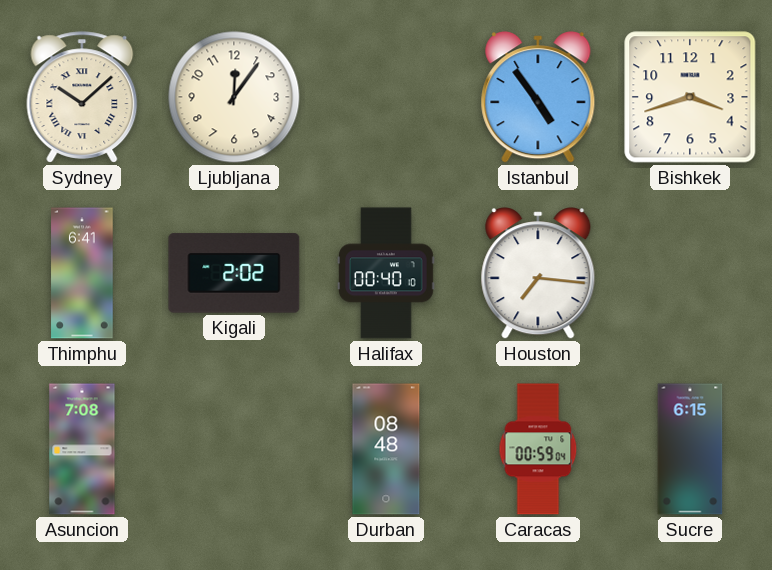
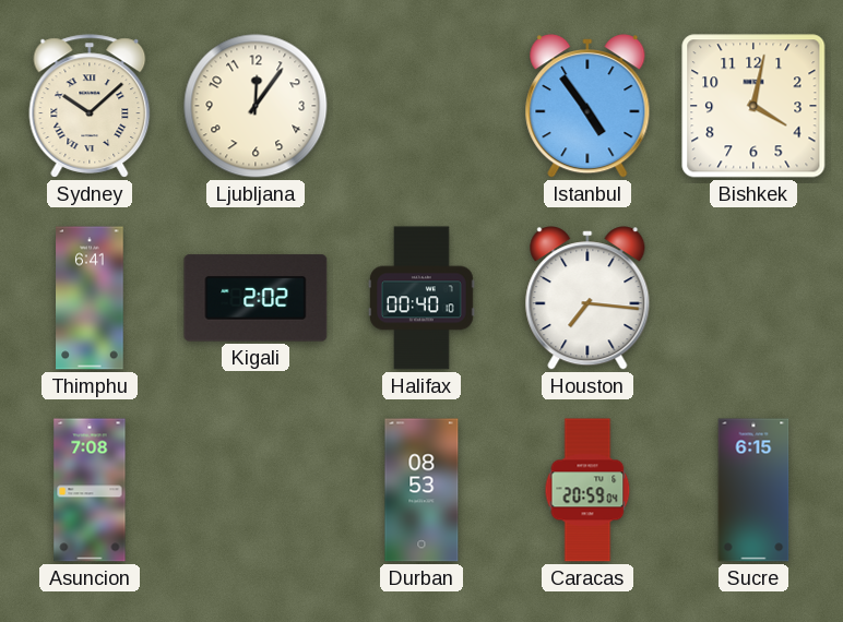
Bishkek: 3:42 -> 4:02
Durban: 08:48 -> 08:53
Caracas: 00:59 -> 20:59
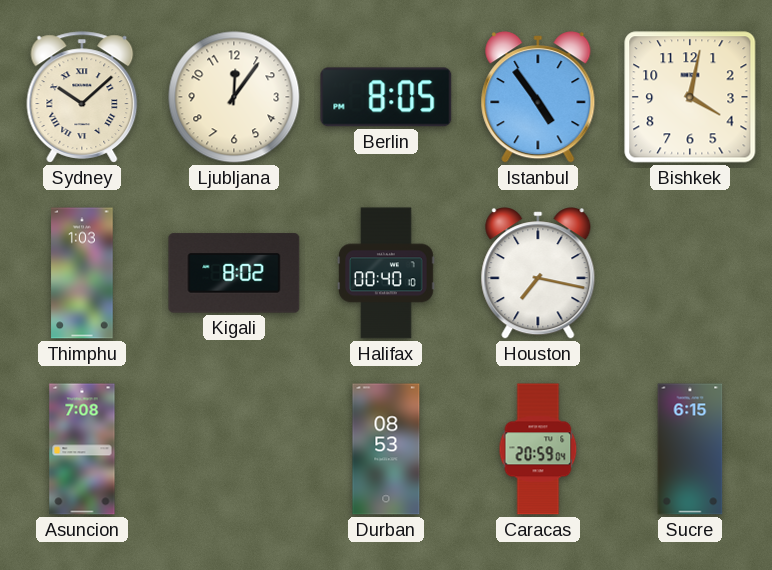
Berlin: none -> 8:05
Thimphu: 6:41 -> 1:03
Kigali: 2:02 -> 8:02
Houston: 7:16 -> 7:17
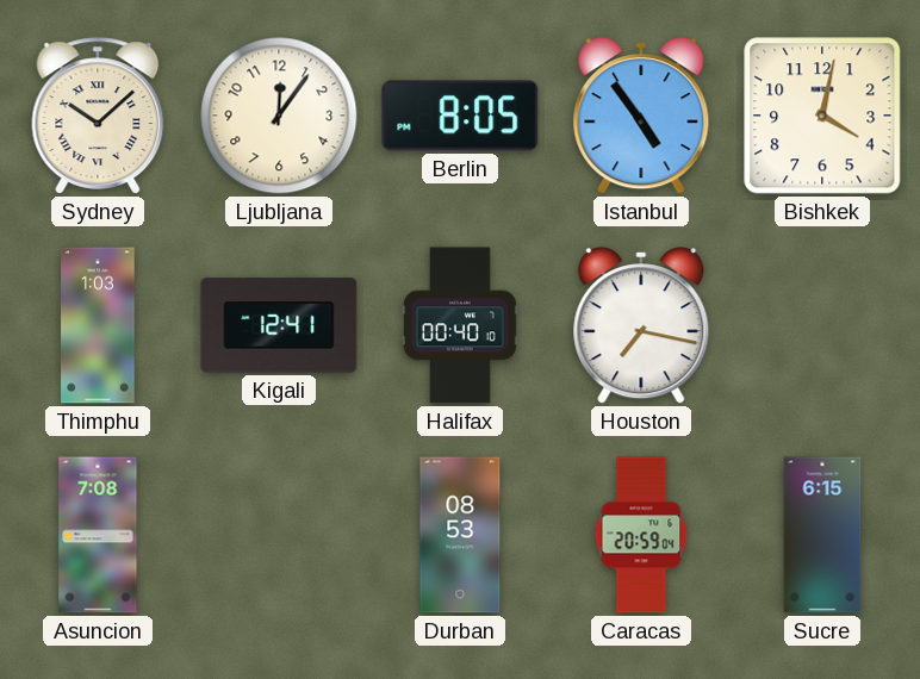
Kigali: 8:02 -> 12:41
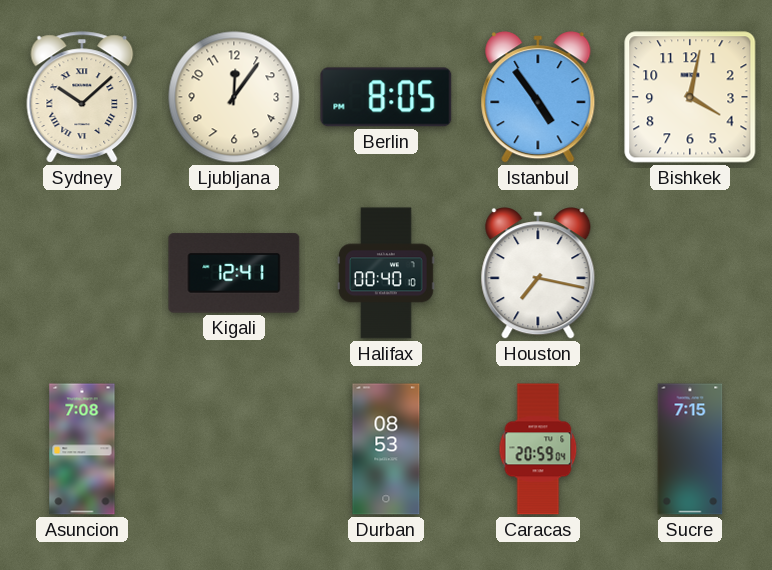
Thimphu: 1:03 -> none
Sucre: 6:15 -> 7:15
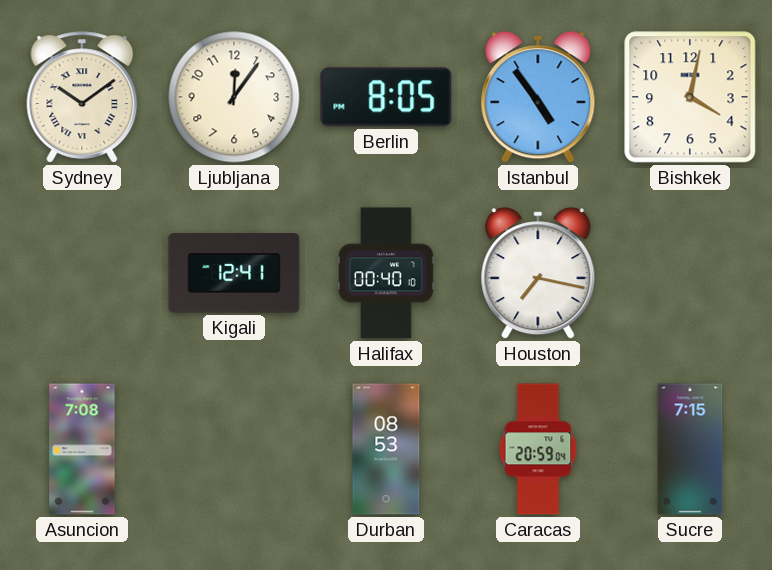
Sydney: 10:08 -> 10:09
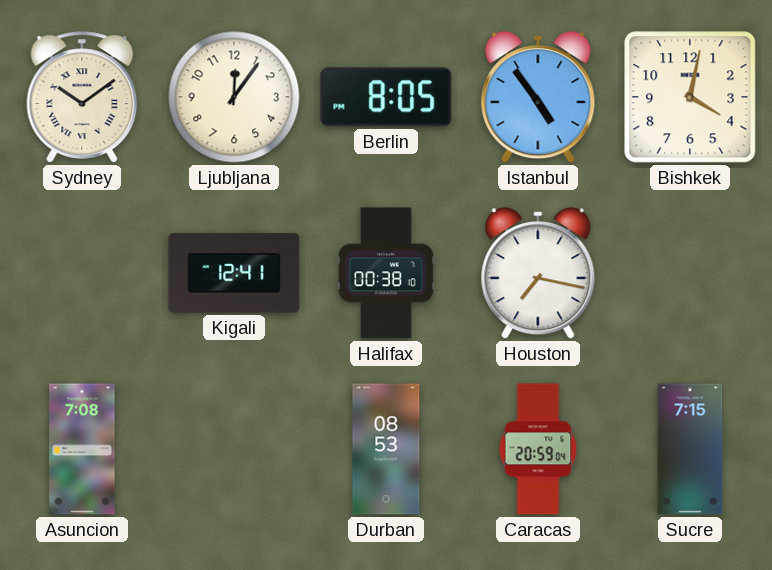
Halifax: 00:40 -> 00:38
